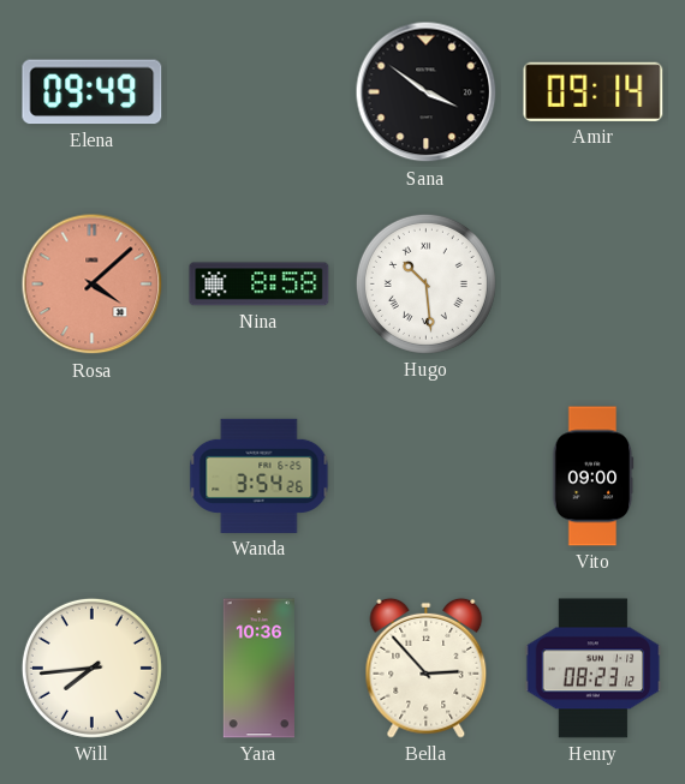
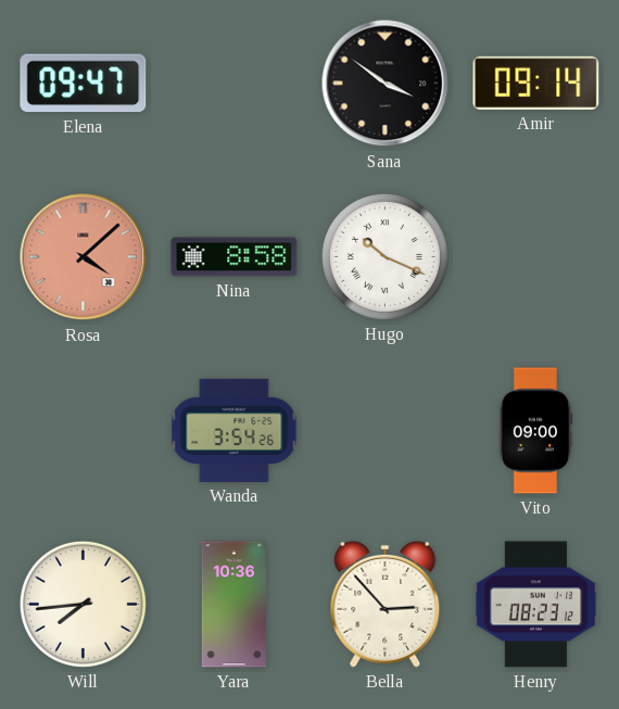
Elena: 09:49 -> 09:47
Hugo: 10:29 -> 10:19
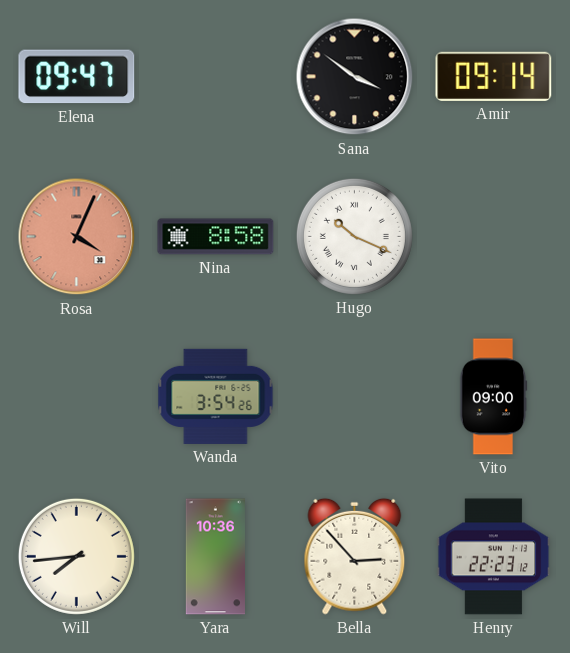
Rosa: 4:08 -> 4:04
Henry: 08:23 -> 22:23
